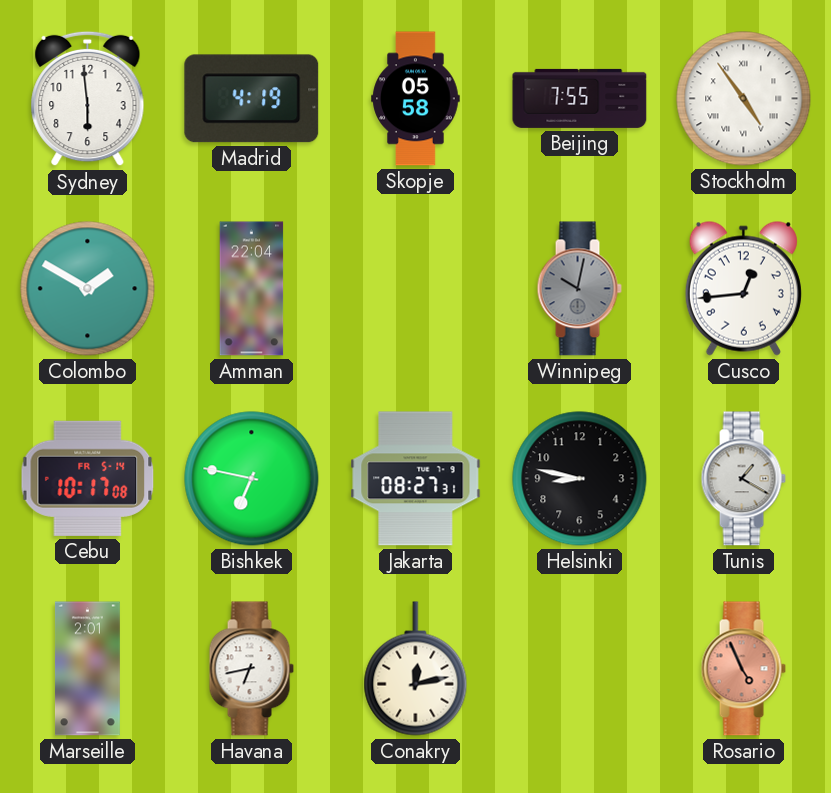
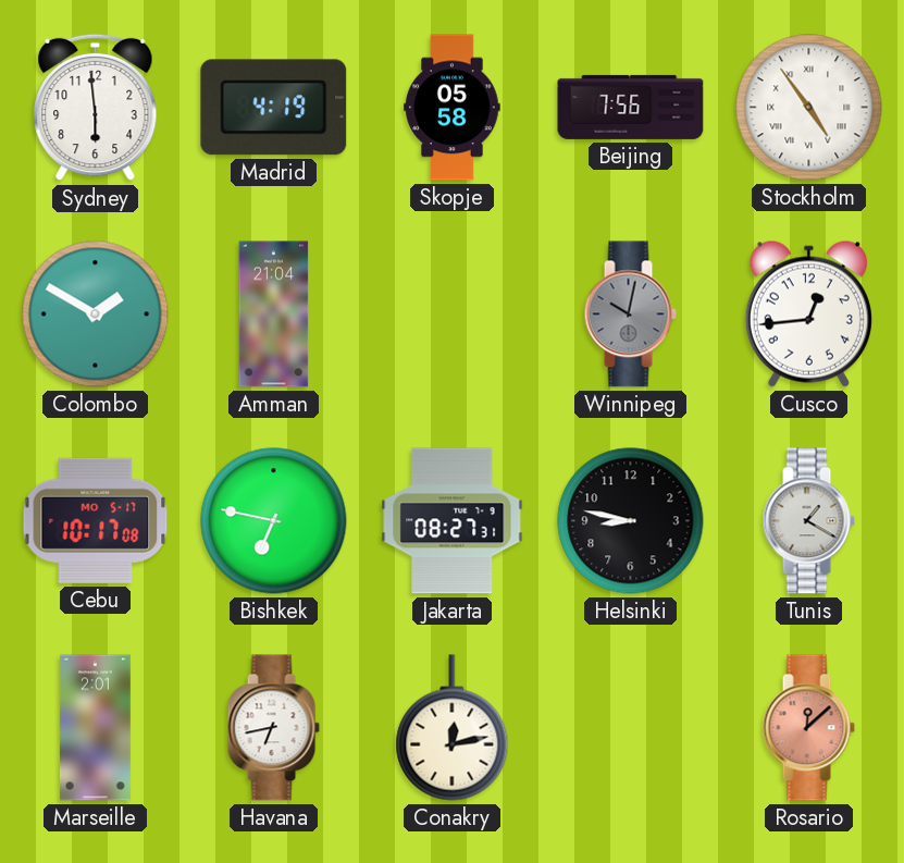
Beijing: 7:55 -> 7:56
Amman: 22:04 -> 21:04
Cebu date: FR 5-14 -> MO 5-17
Rosario: 4:56 -> 12:08
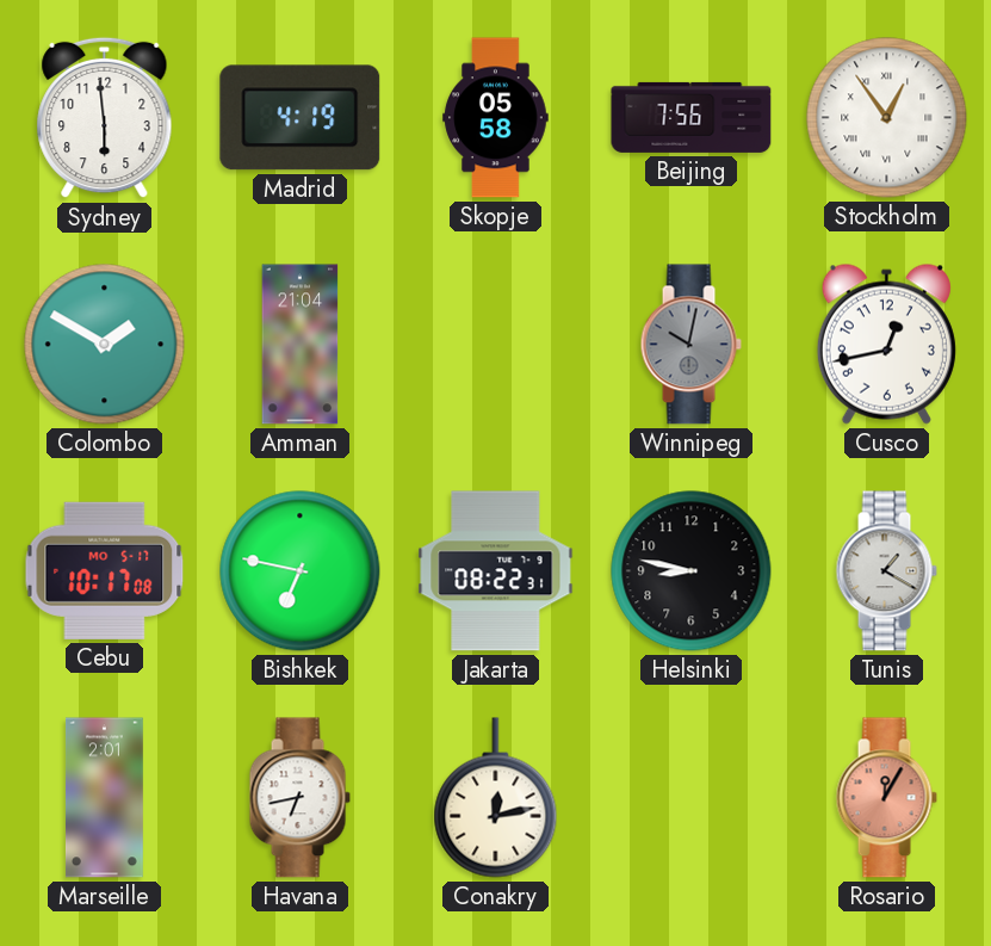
Stockholm: 4:54 -> 12:54
Cusco: 12:44 -> 12:43
Jakarta: 08:27 -> 08:22
Rosario: 12:08 -> 12:05
